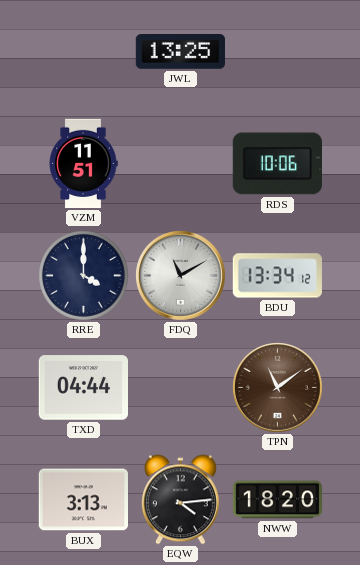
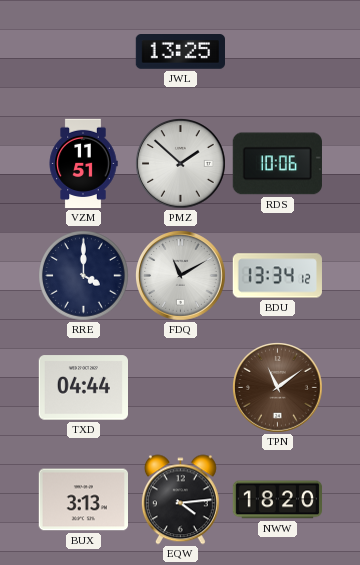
PMZ: none -> 1:52
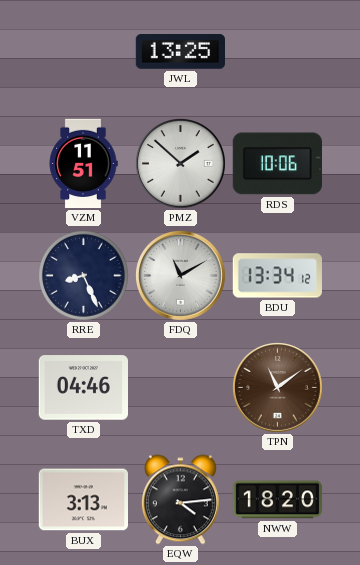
RRE: 4:00 -> 8:26
TXD: 04:44 -> 04:46
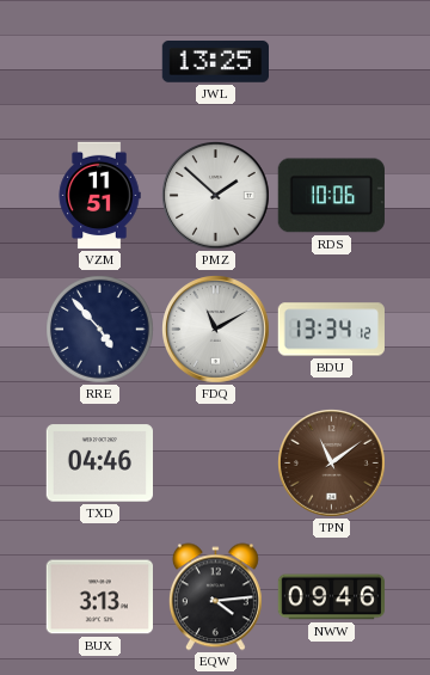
RRE: 8:26 -> 4:53
NWW: 18:20 -> 09:46
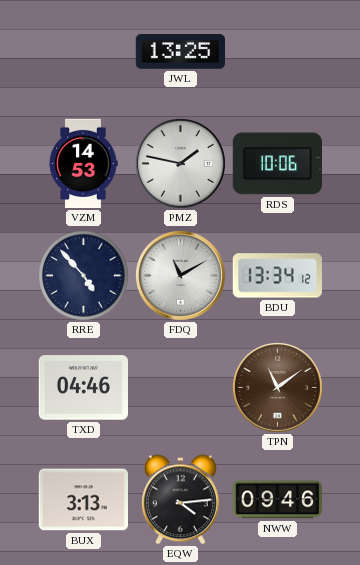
VZM: 11:51 -> 14:53
PMZ: 1:52 -> 1:47
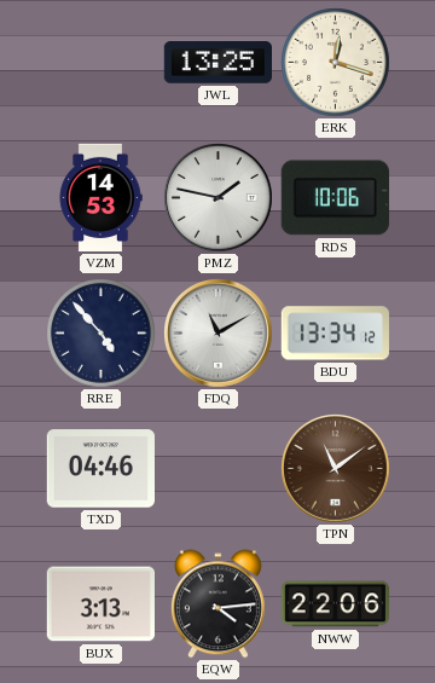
ERK: none -> 12:18
NWW: 09:46 -> 22:06
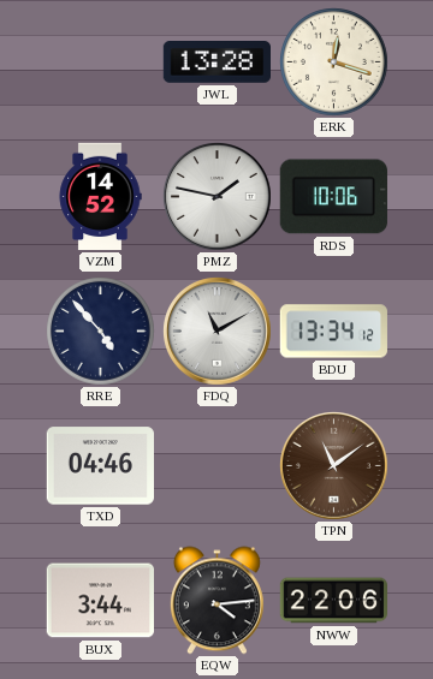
JWL: 13:25 -> 13:28
VZM: 14:53 -> 14:52
BUX: 3:13 -> 3:44
